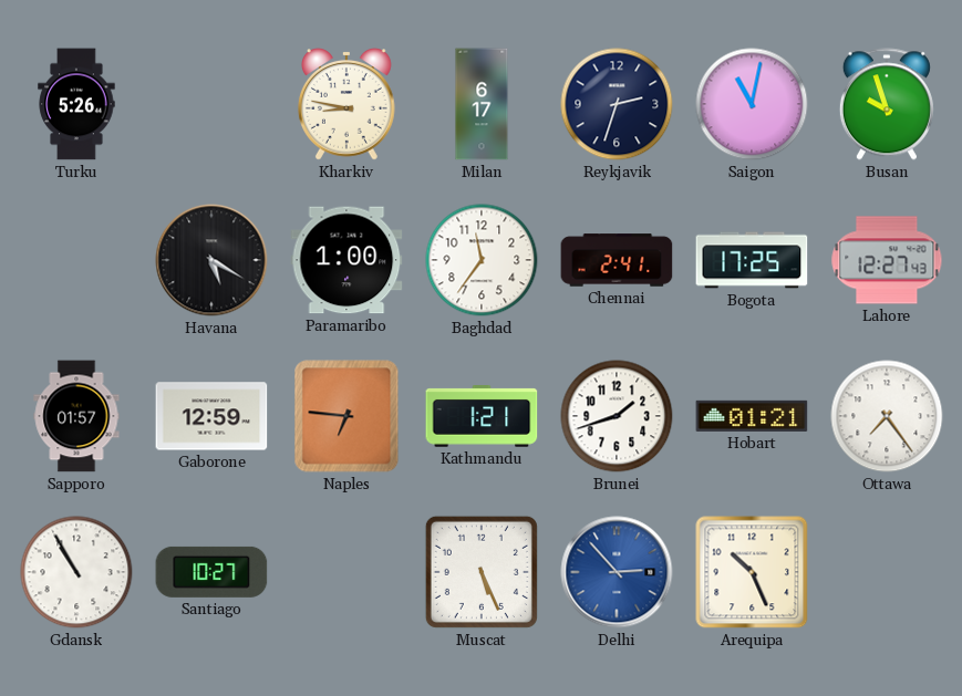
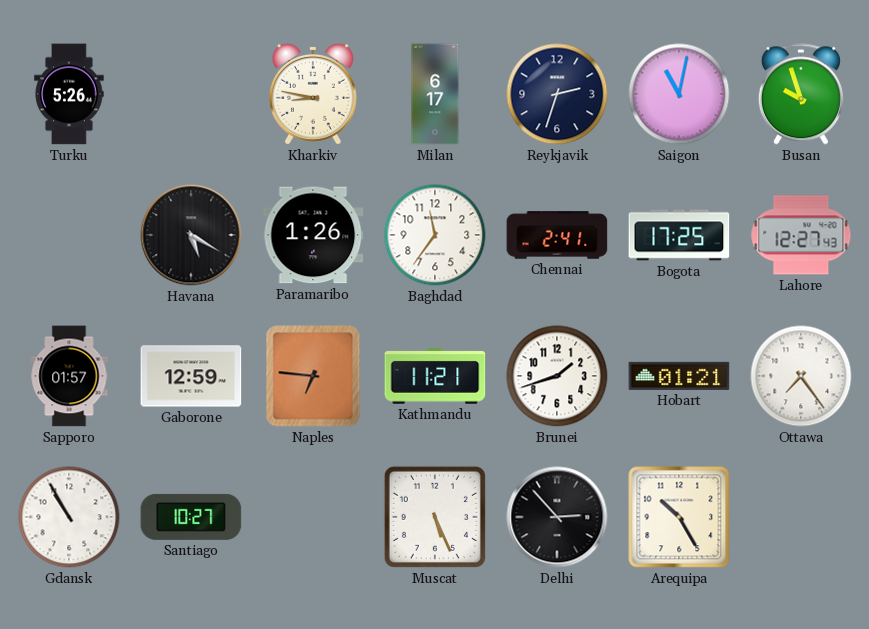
Paramaribo: 1:00 -> 1:26
Kathmandu: 1:21 -> 11:21
Delhi dial: blue -> black
Arequipa: 10:26 -> 10:25
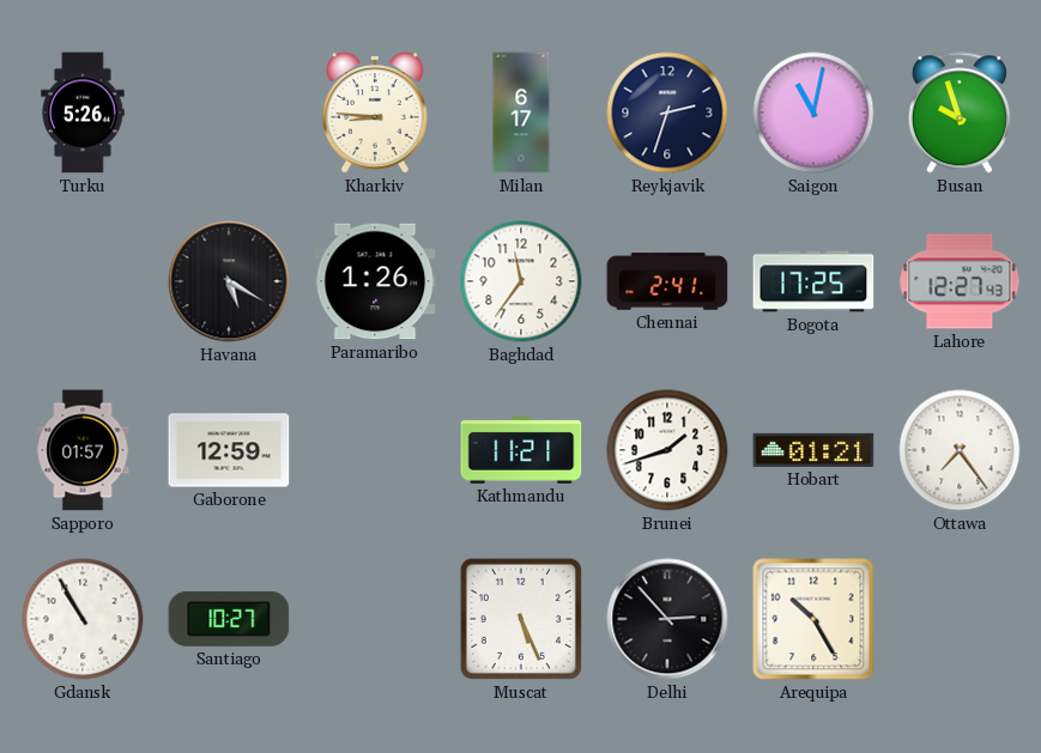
Kharkiv: 8:47 -> 8:46
Naples: 6:46 -> none
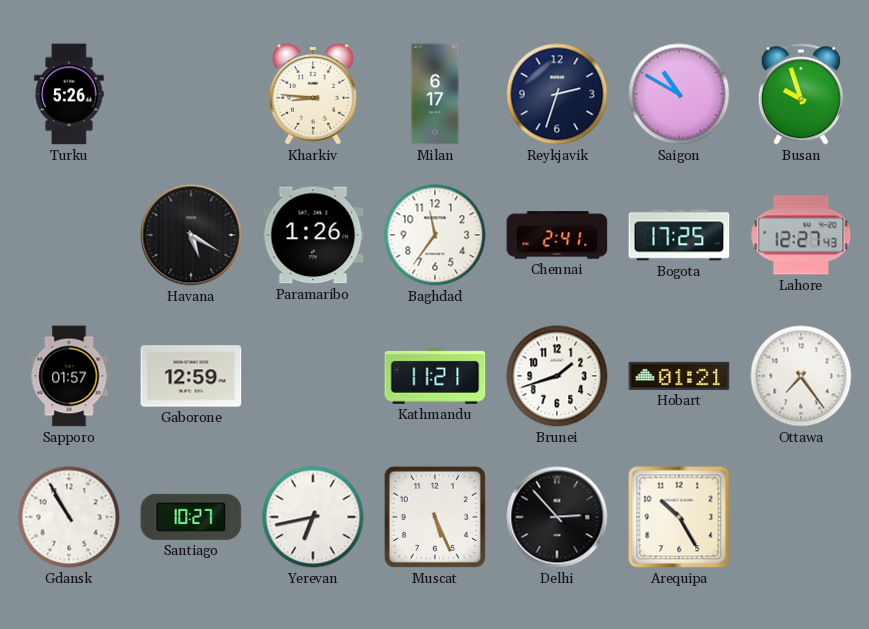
Saigon: 11:02 -> 10:50
Yerevan: none -> 6:43
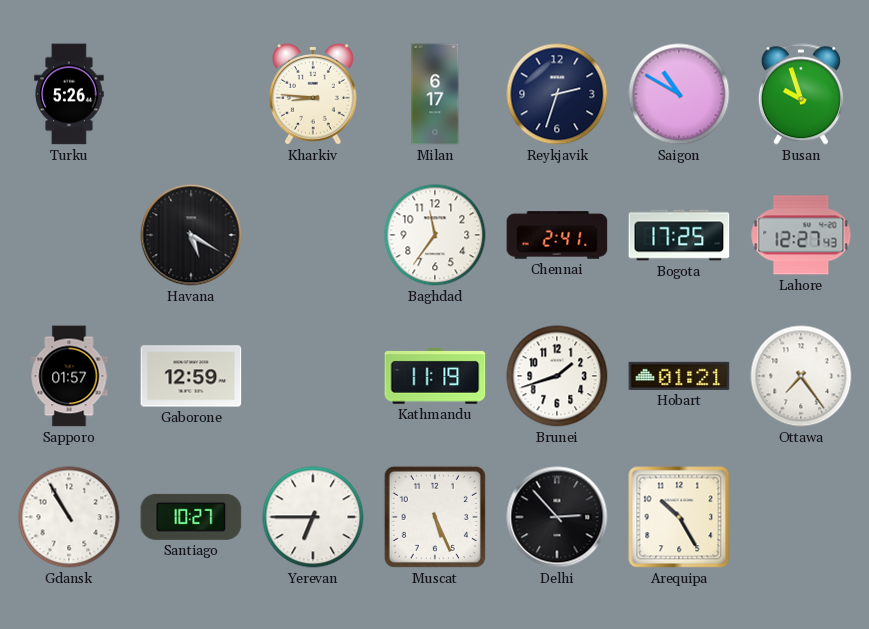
Paramaribo: 1:26 -> none
Kathmandu: 11:21 -> 11:19
Yerevan: 6:43 -> 6:45
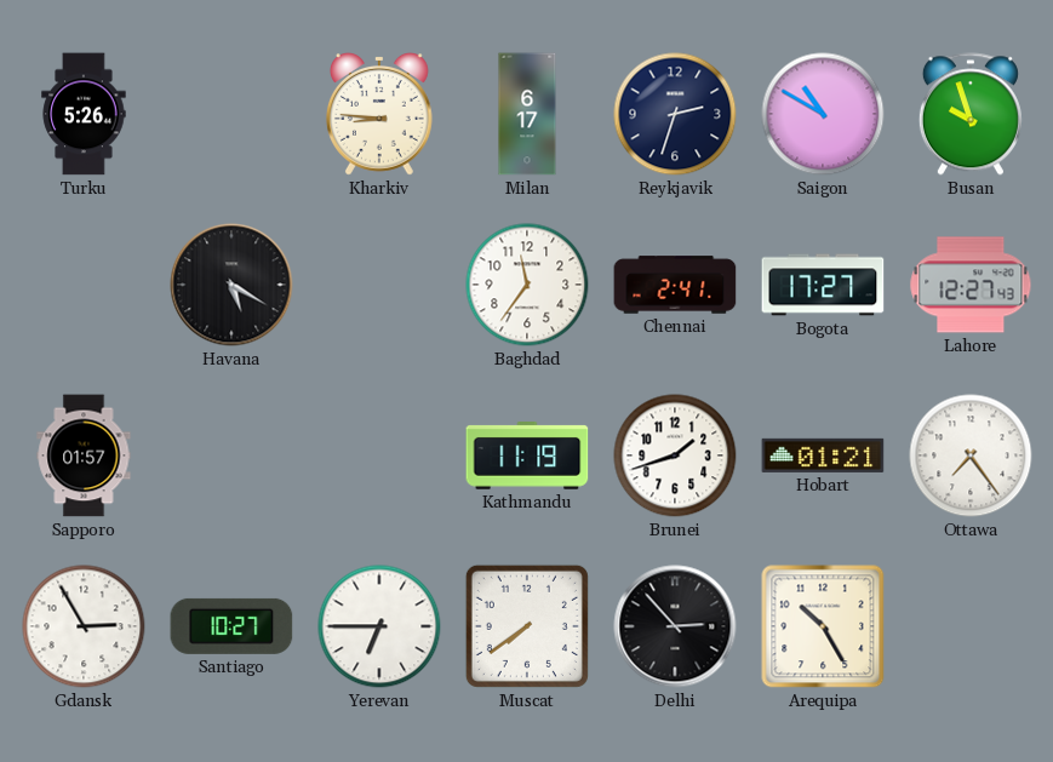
Bogota: 17:25 -> 17:27
Gaborone: 12:59 -> none
Gdansk: 10:55 -> 2:55
Muscat: 5:26 -> 7:39
